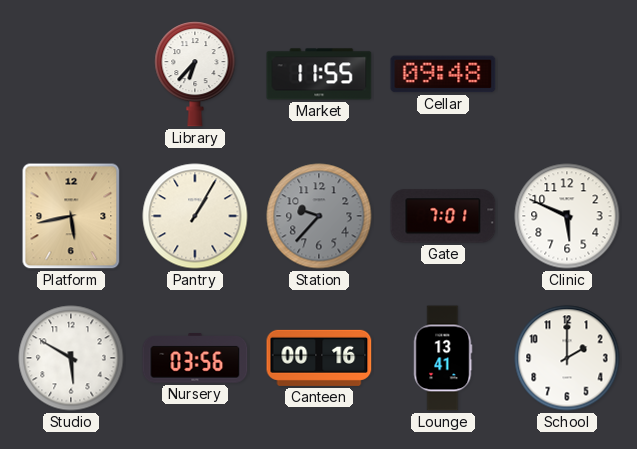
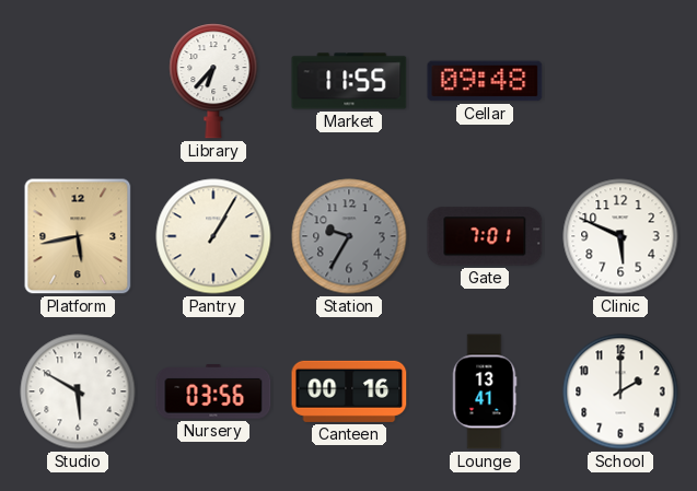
Station: 9:37 -> 9:35
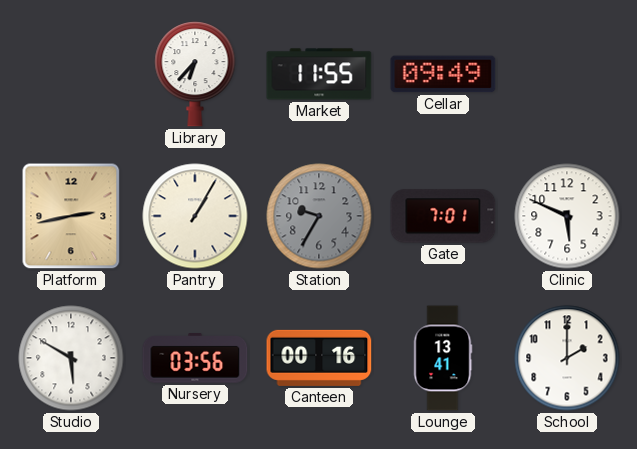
Cellar: 09:48 -> 09:49
Platform: 5:43 -> 2:43
